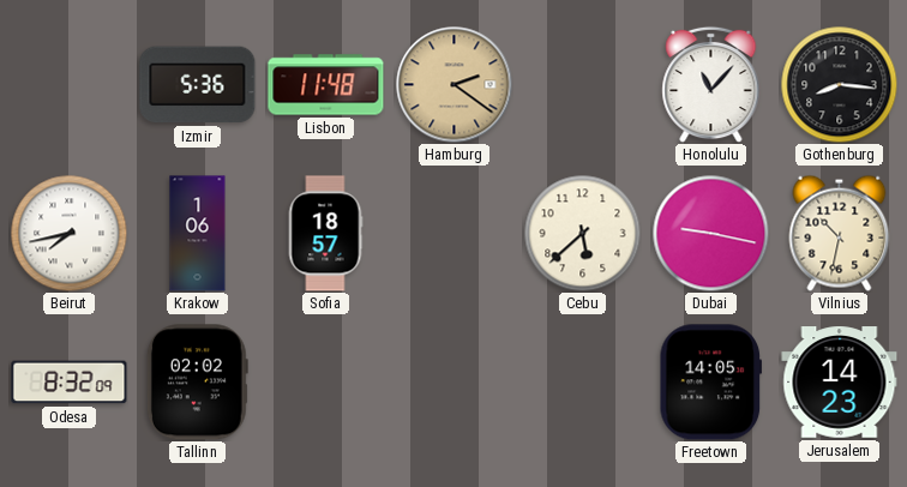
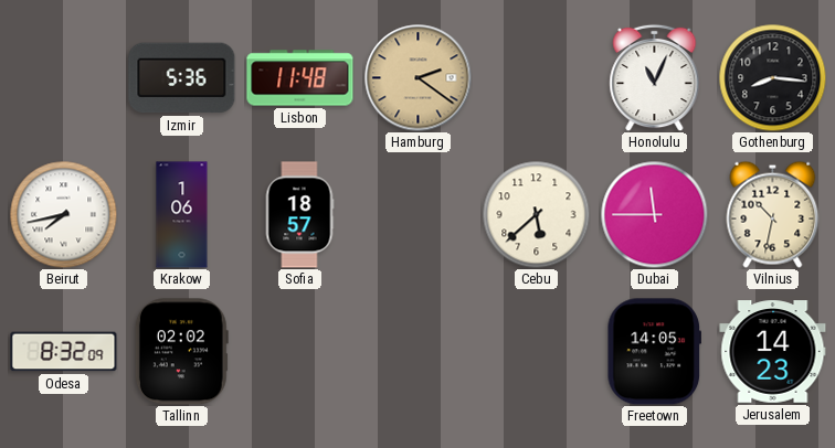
Honolulu: 11:07 -> 11:04
Dubai: 9:17 -> 11:45
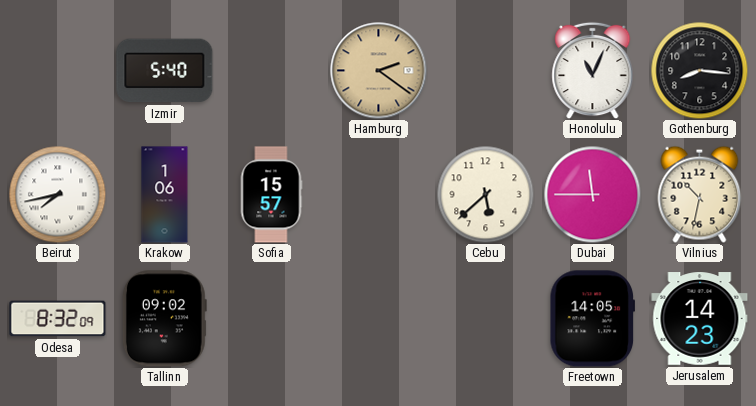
Izmir: 5:36 -> 5:40
Lisbon: 11:48 -> none
Sofia: 18:57 -> 15:57
Tallinn: 02:02 -> 09:02
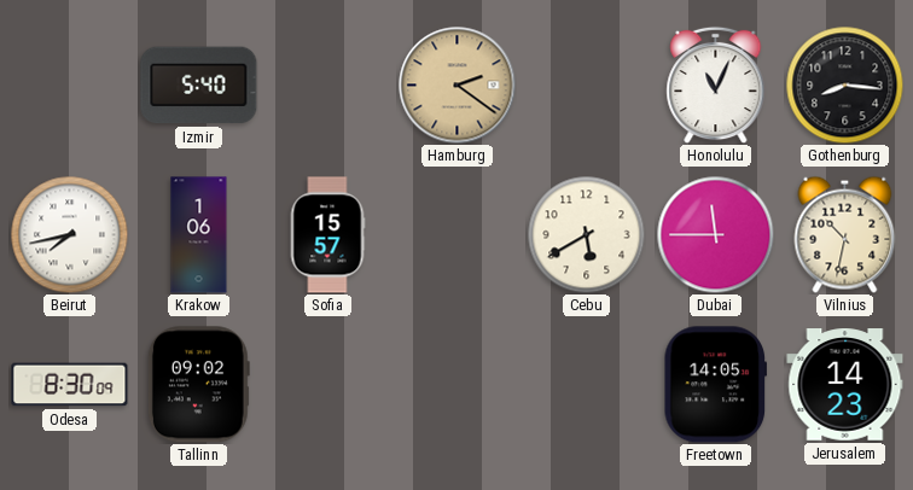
Cebu: 5:38 -> 5:40
Odesa: 8:32 -> 8:30
